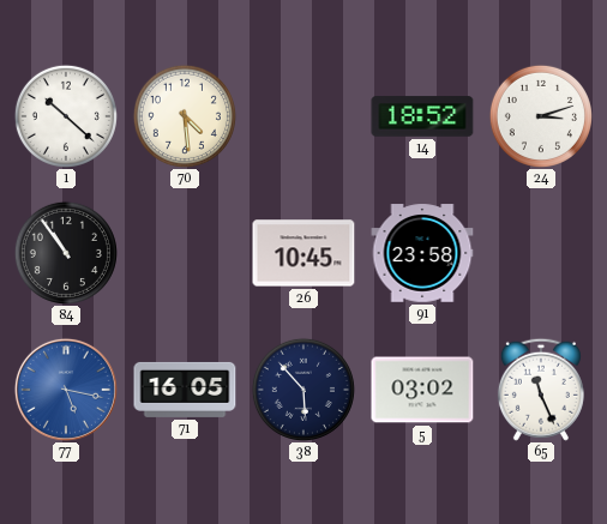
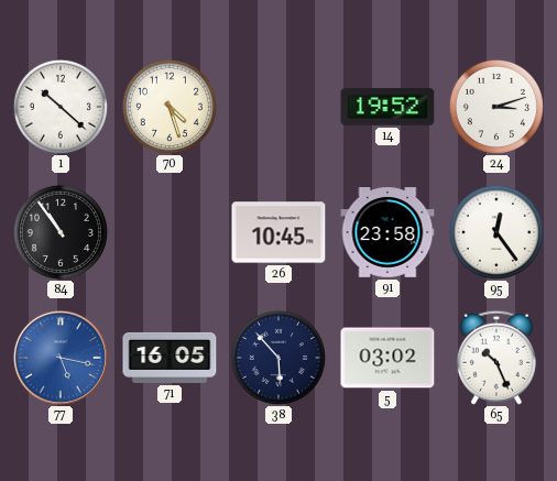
70: 4:29 -> 4:27
14: 18:52 -> 19:52
95: none -> 12:24
65: 11:26 -> 10:26
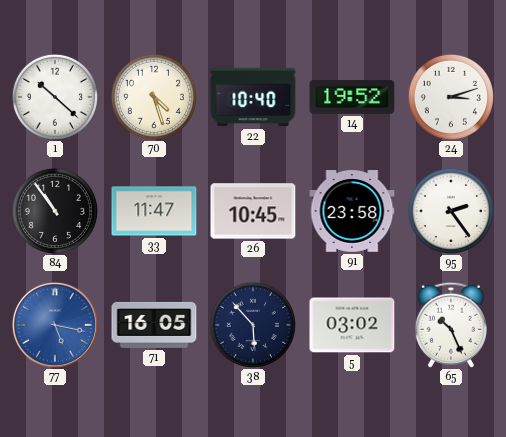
22: none -> 10:40
33: none -> 11:47
95: 12:24 -> 2:24
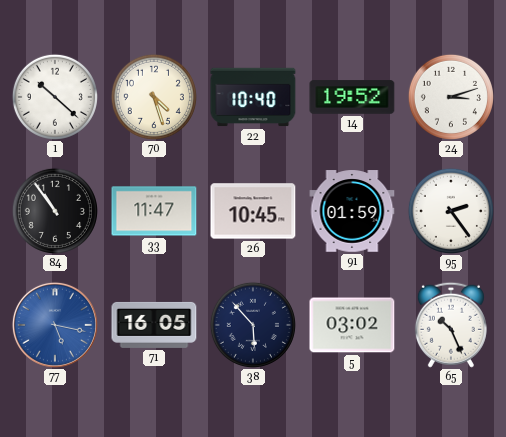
91: 23:58 -> 01:59
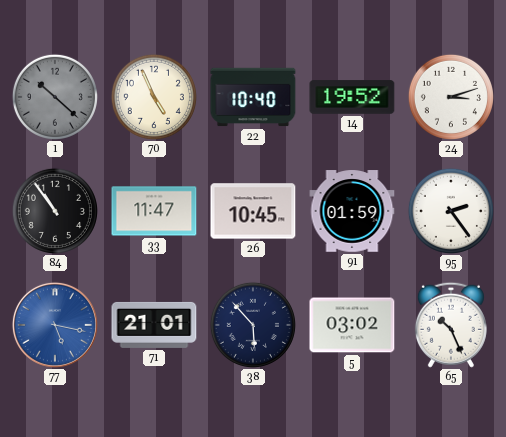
1 dial: white -> grey
70: 4:27 -> 4:56
71: 16:05 -> 21:01
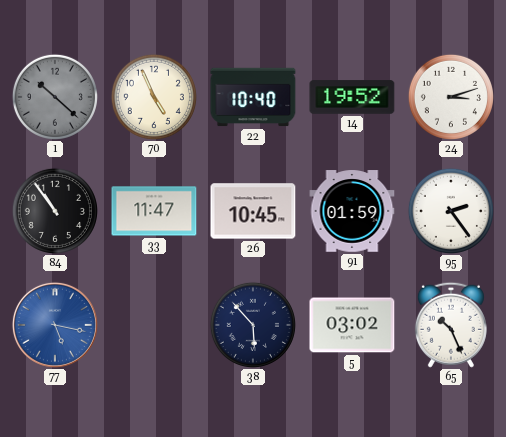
71: 21:01 -> none
